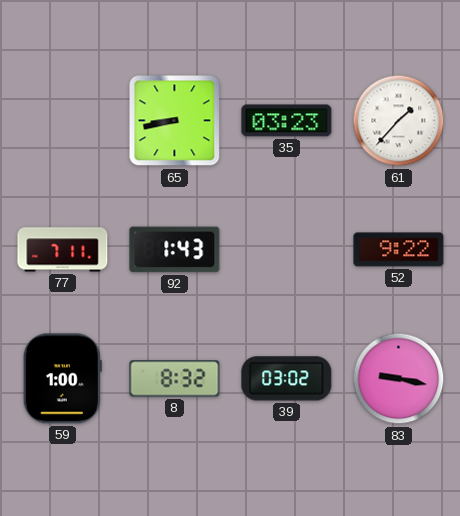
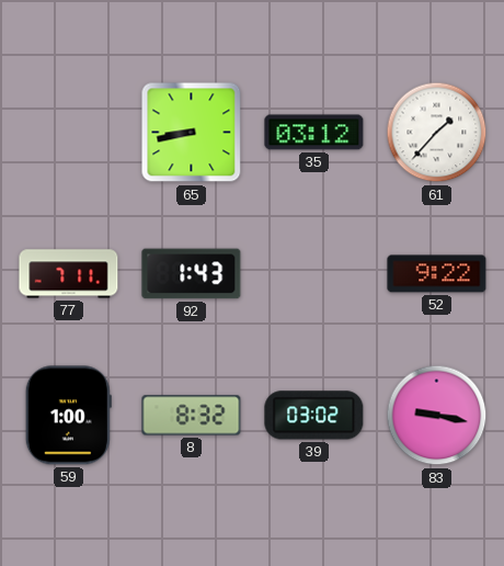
35: 03:23 -> 03:12
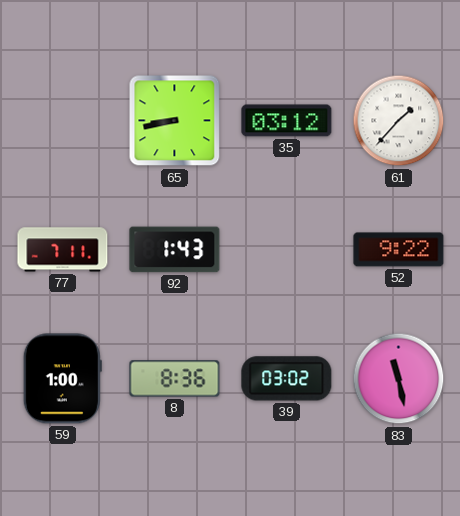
8: 8:32 -> 8:36
83: 9:17 -> 11:28
